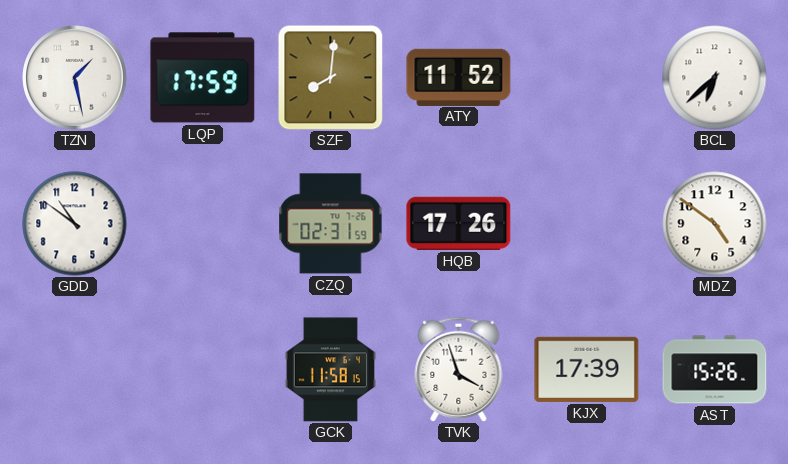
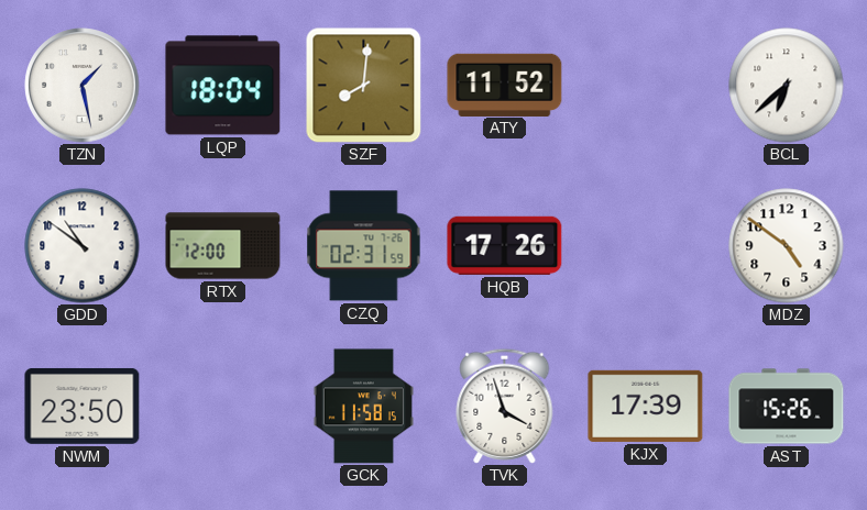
LQP: 17:59 -> 18:04
RTX: none -> 12:00
NWM: none -> 23:50
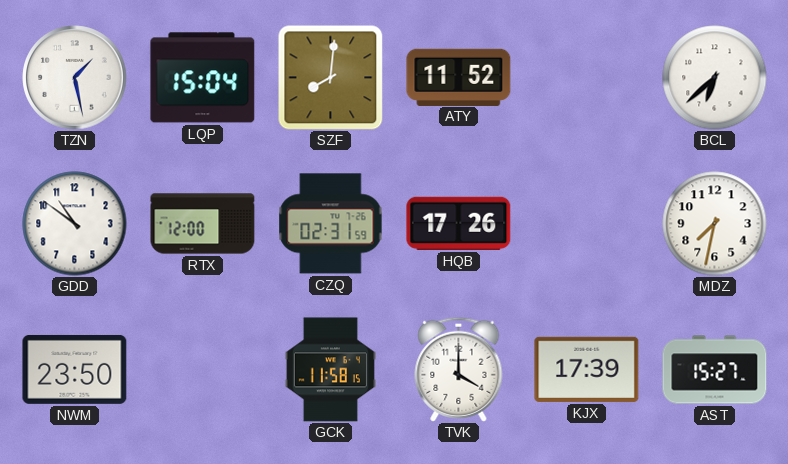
LQP: 18:04 -> 15:04
MDZ: 4:51 -> 7:32
TVK: 3:57 -> 4:00
AST: 15:26 -> 15:27
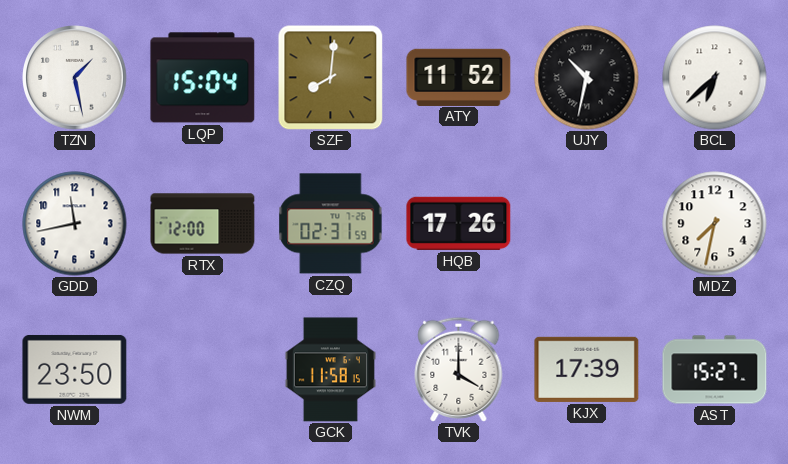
UJY: none -> 10:32
GDD: 10:51 -> 11:43
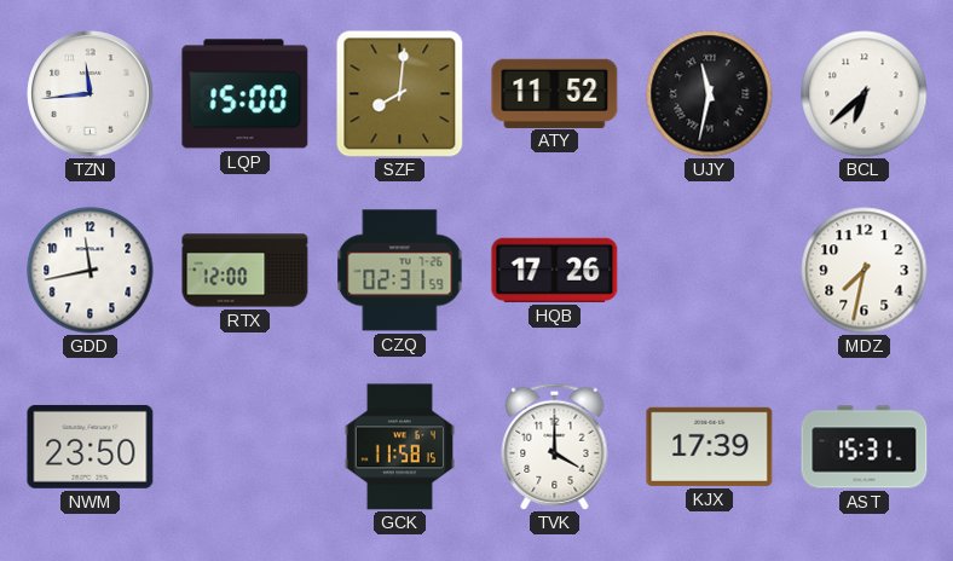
TZN: 1:28 -> 11:44
LQP: 15:04 -> 15:00
UJY: 10:32 -> 11:32
AST: 15:27 -> 15:31
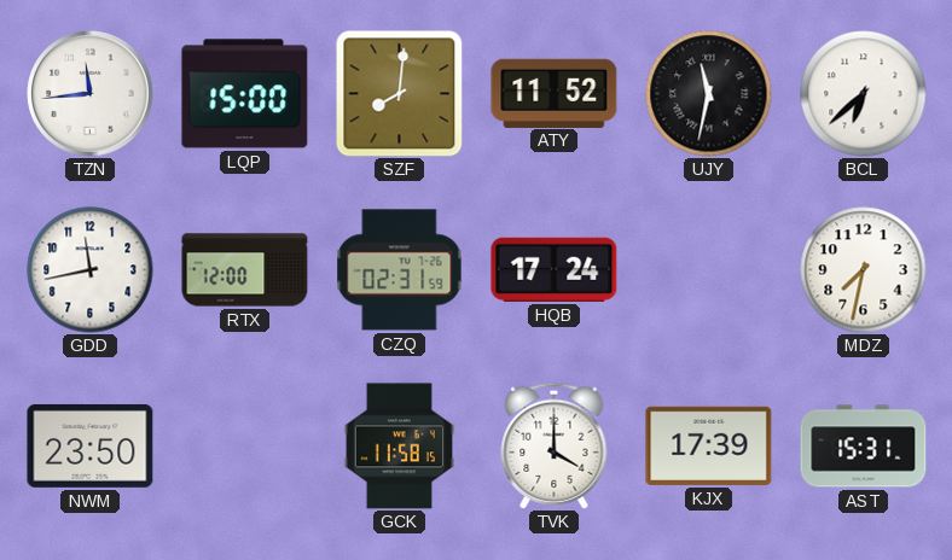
HQB: 17:26 -> 17:24
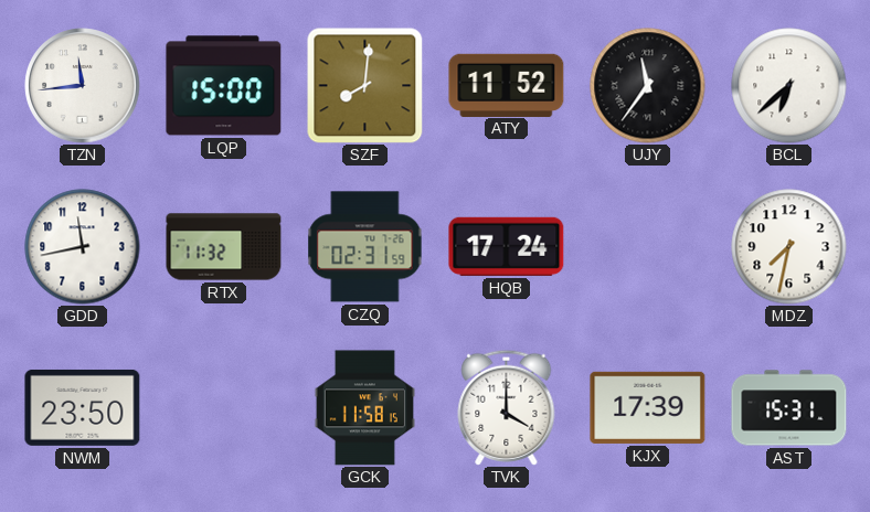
UJY: 11:32 -> 11:36
RTX: 12:00 -> 11:32
